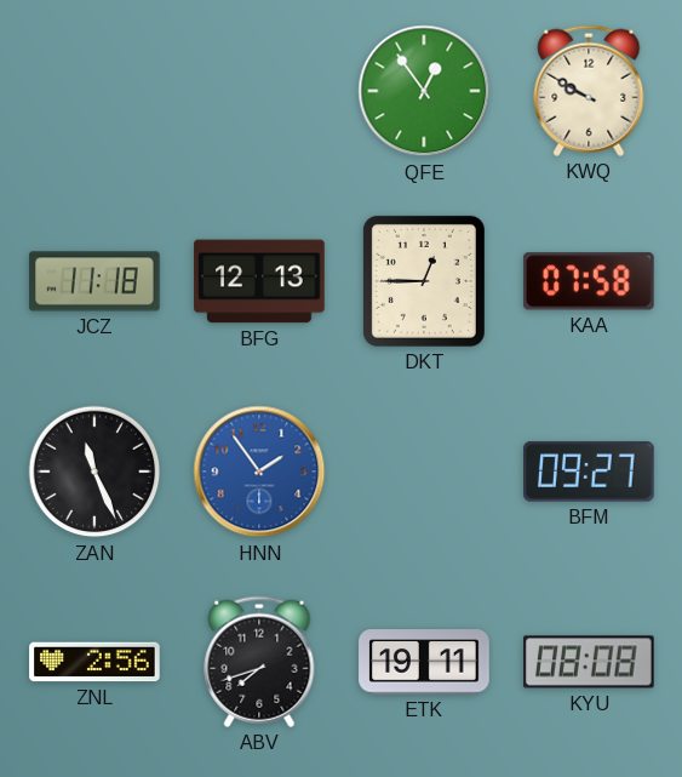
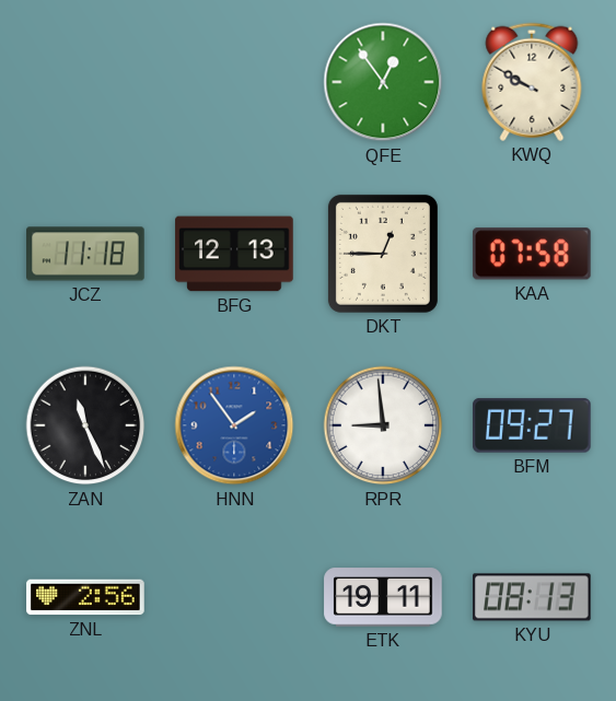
RPR: none -> 8:59
ABV: 7:42 -> none
KYU: 08:08 -> 08:13
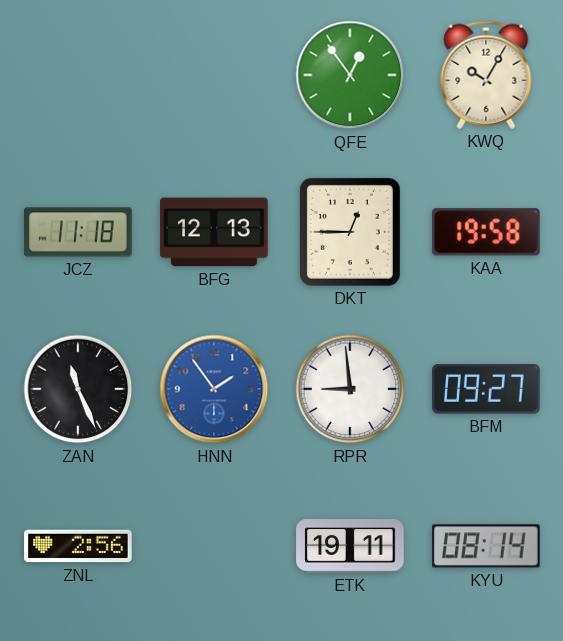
KWQ: 9:50 -> 10:05
KAA: 07:58 -> 19:58
KYU: 08:13 -> 08:14
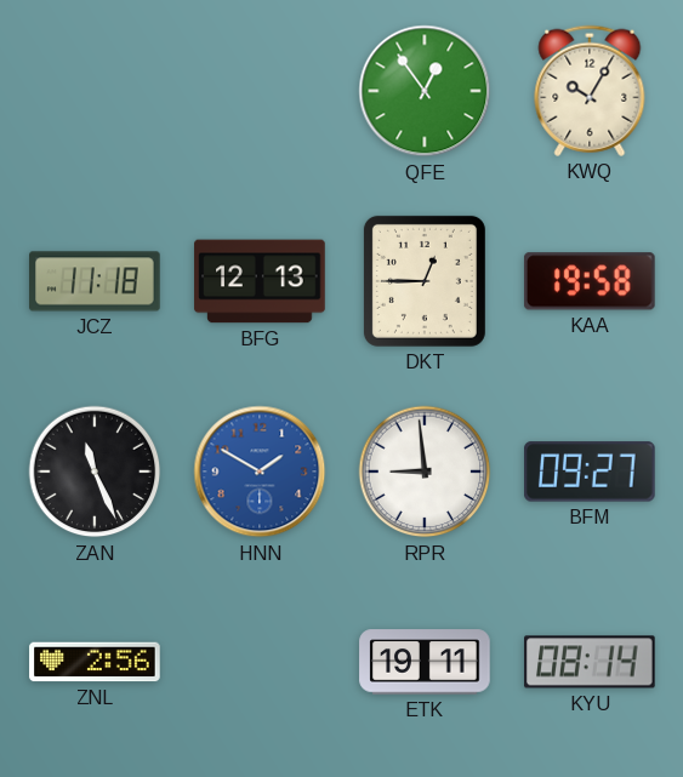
HNN: 1:54 -> 1:50
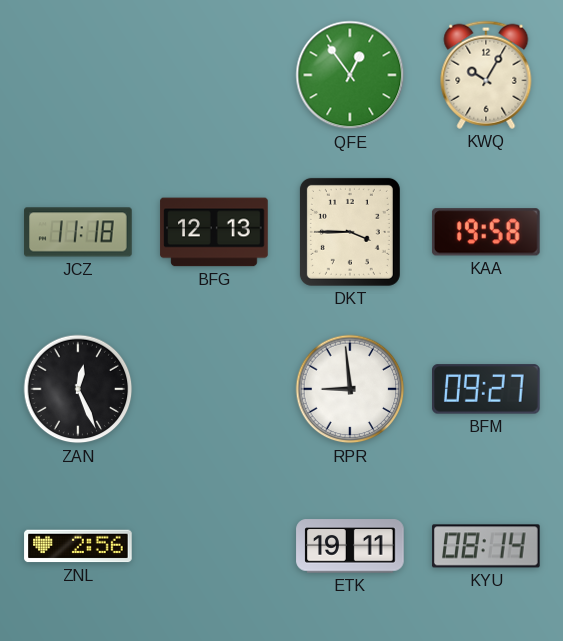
DKT: 12:45 -> 3:45
ZAN: 11:26 -> 12:26
HNN: 1:50 -> none
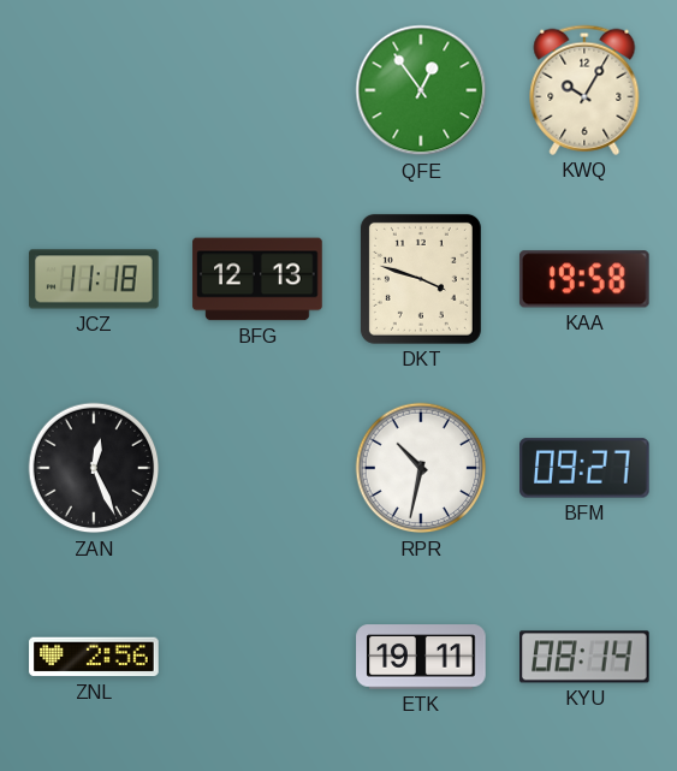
DKT: 3:45 -> 3:48
RPR: 8:59 -> 10:32
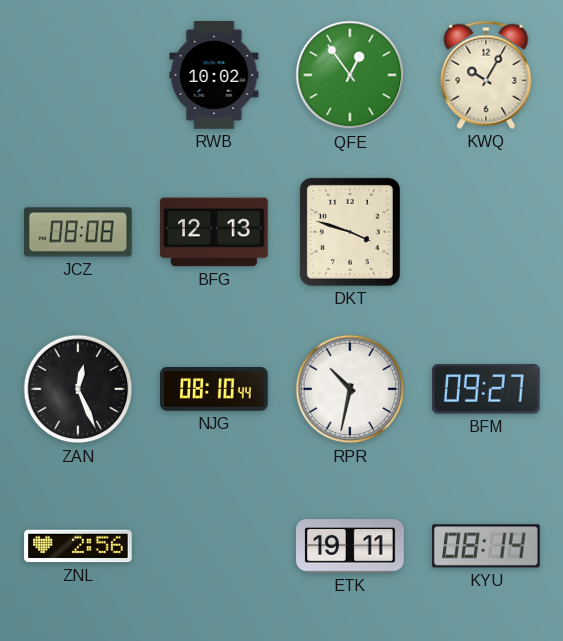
RWB: none -> 10:02
JCZ: 11:18 -> 08:08
KAA: 19:58 -> none
NJG: none -> 08:10
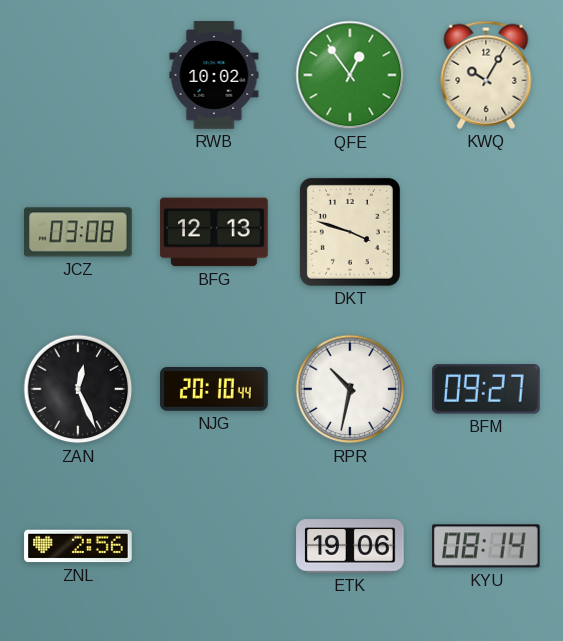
JCZ: 08:08 -> 03:08
NJG: 08:10 -> 20:10
ETK: 19:11 -> 19:06
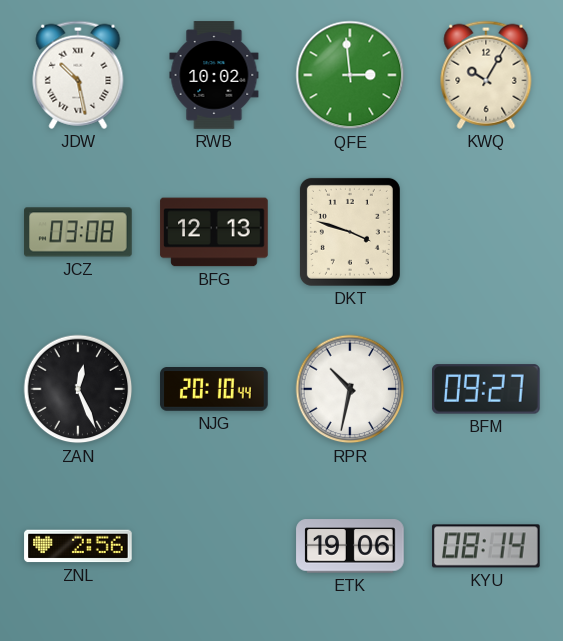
JDW: none -> 10:28
QFE: 12:54 -> 2:59
